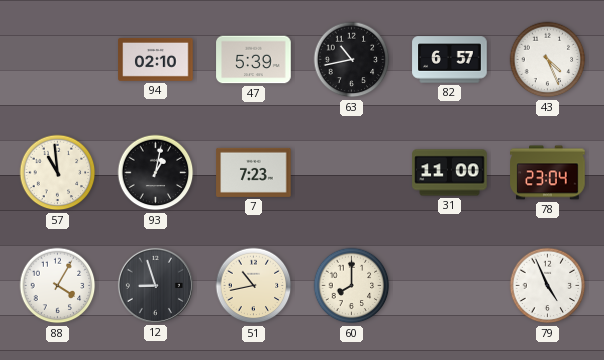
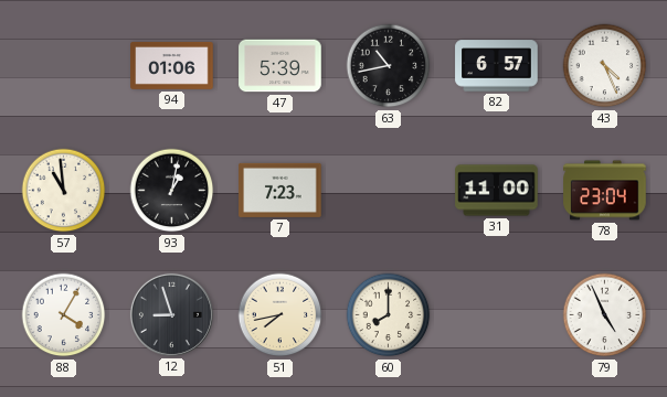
94: 02:10 -> 01:06
51: 10:43 -> 7:43
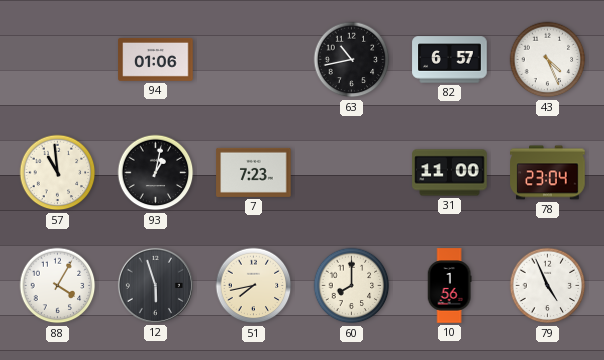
47: 5:39 -> none
12: 8:57 -> 5:57
10: none -> 1:56
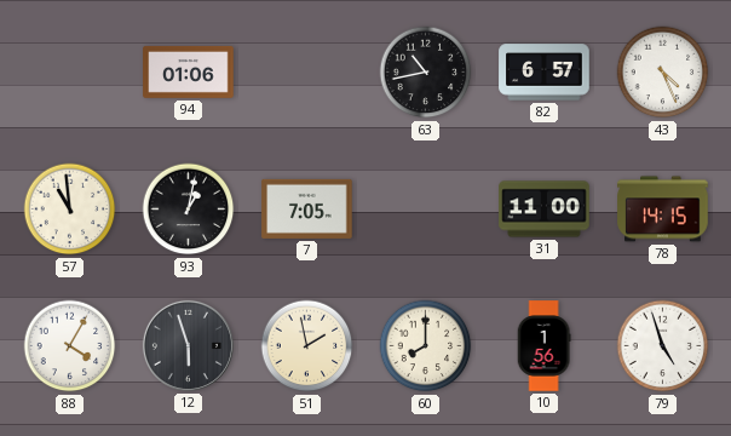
7: 7:23 -> 7:05
78: 23:04 -> 14:15
51: 7:43 -> 1:58
79: 4:56 -> 4:57
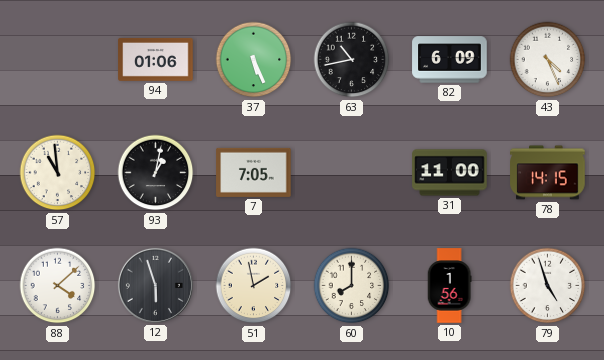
37: none -> 5:26
82: 6:57 -> 6:09
88: 4:05 -> 4:08
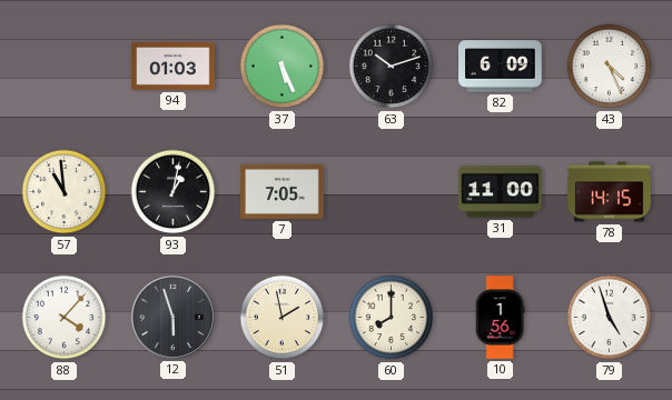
94: 01:06 -> 01:03
63: 10:43 -> 10:12
88: 4:08 -> 4:07
